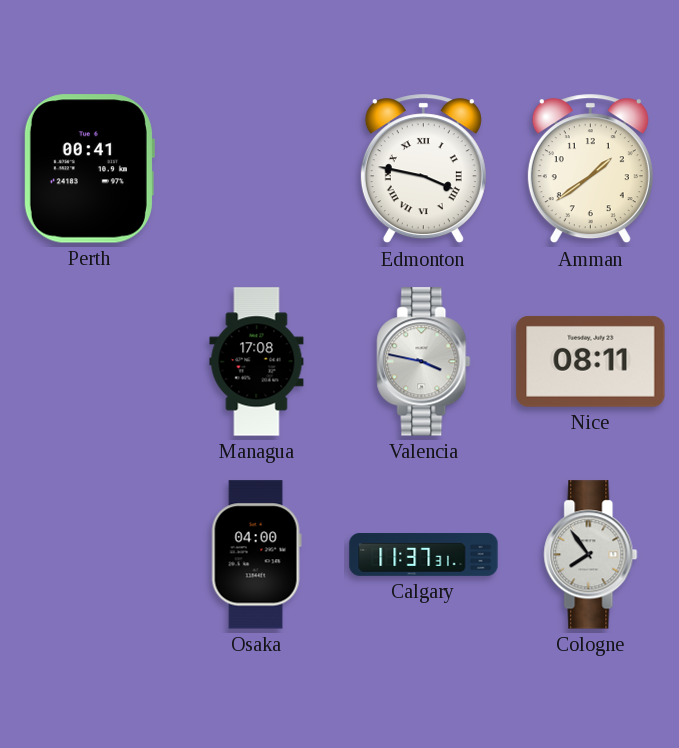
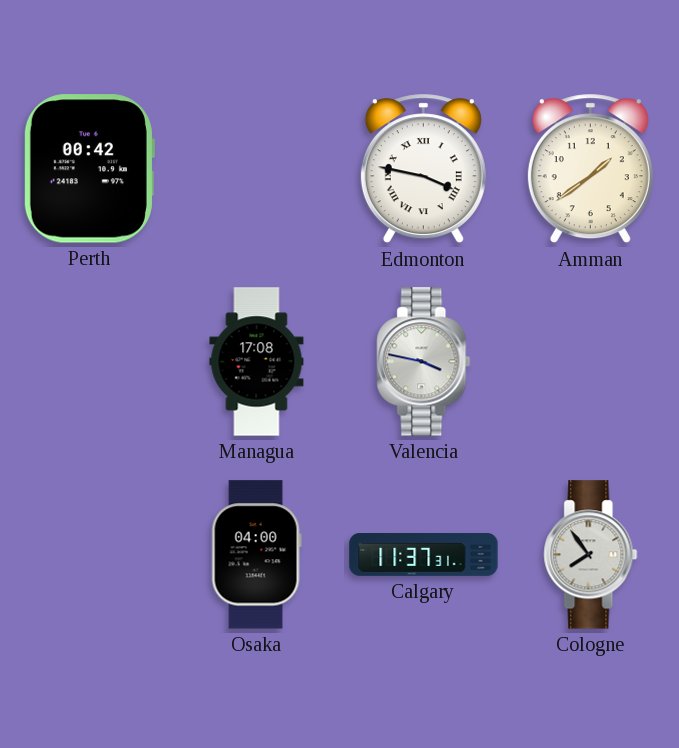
Perth: 00:41 -> 00:42
Nice: 08:11 -> none
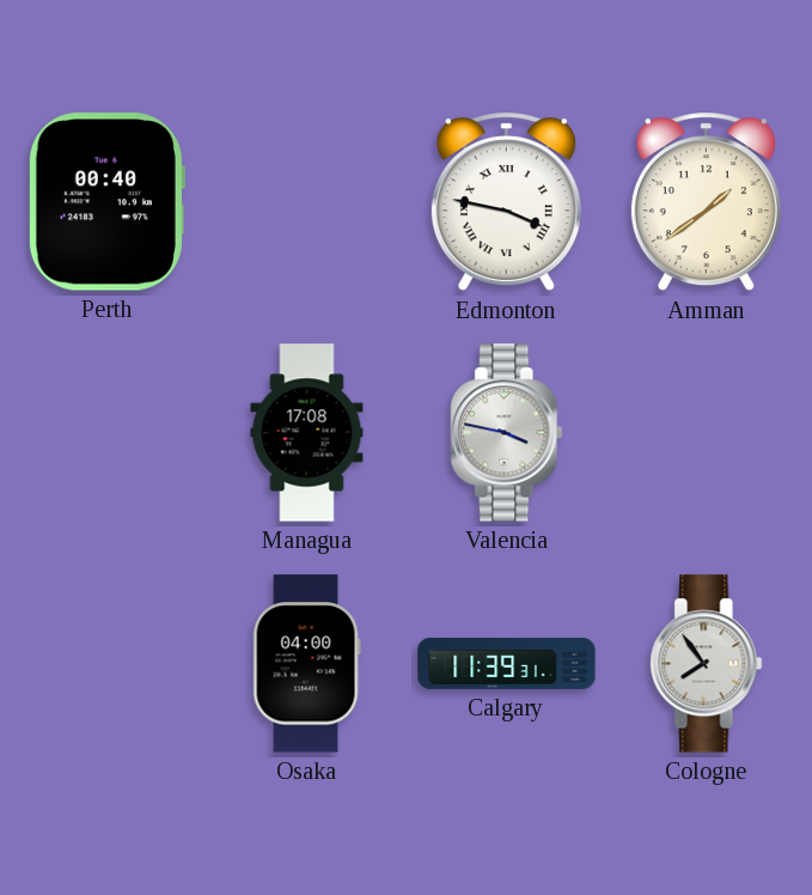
Perth: 00:42 -> 00:40
Calgary: 11:37 -> 11:39
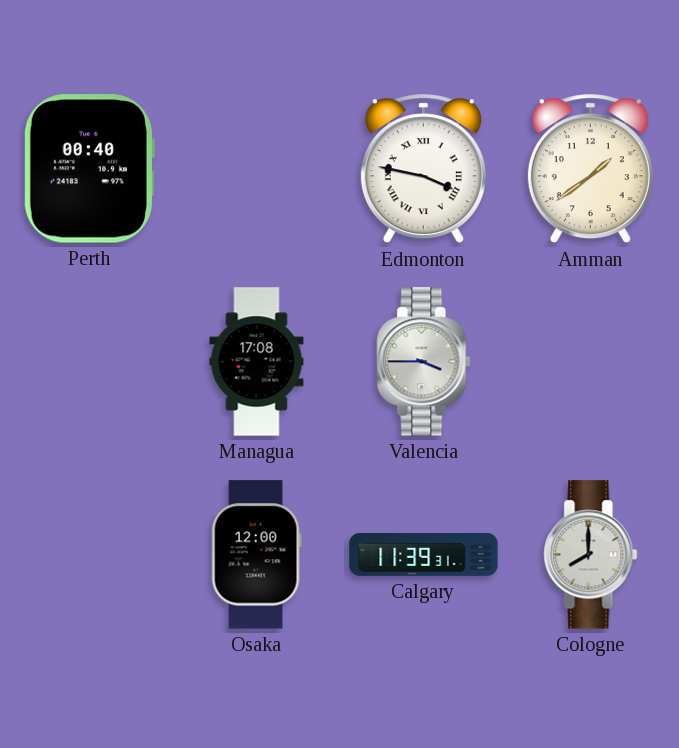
Valencia: 3:47 -> 3:45
Osaka: 04:00 -> 12:00
Cologne: 7:54 -> 8:00
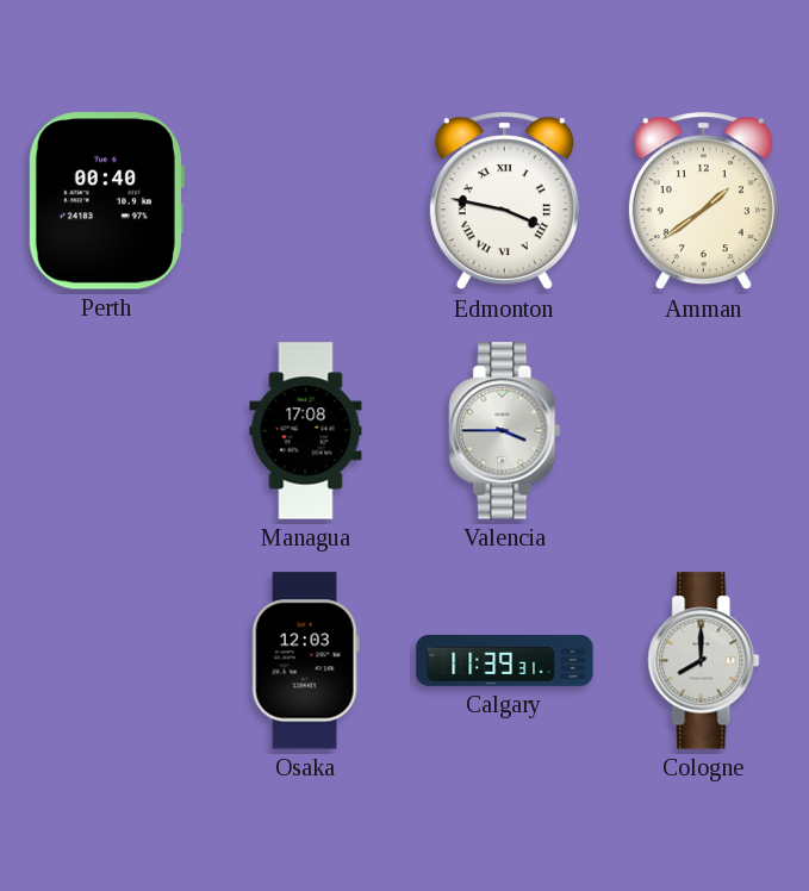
Osaka: 12:00 -> 12:03
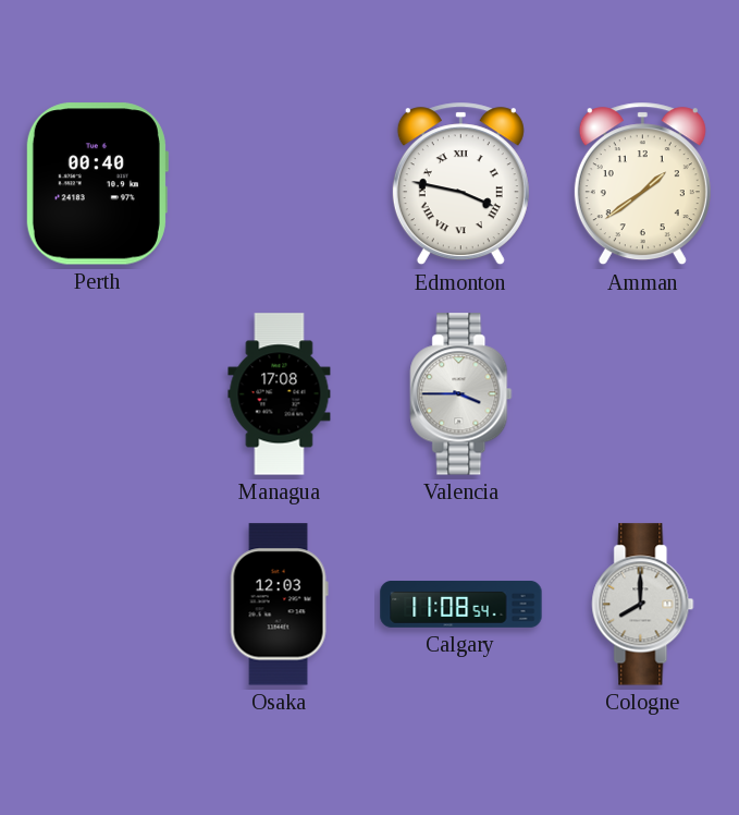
Calgary: 11:39 -> 11:08
